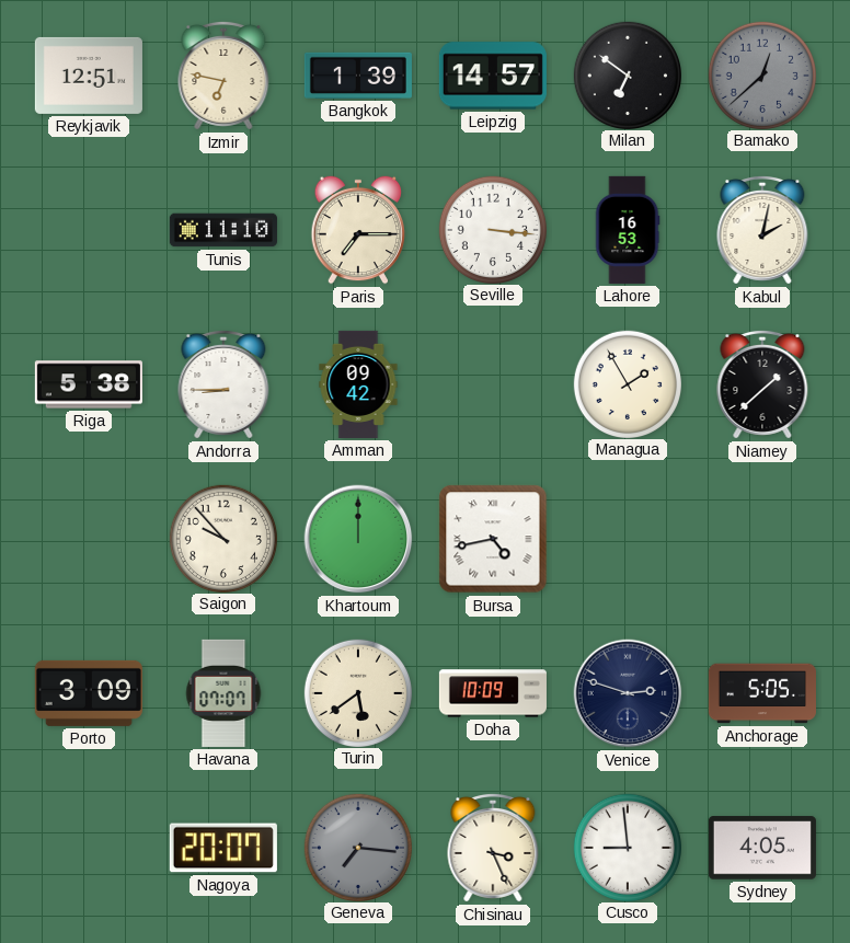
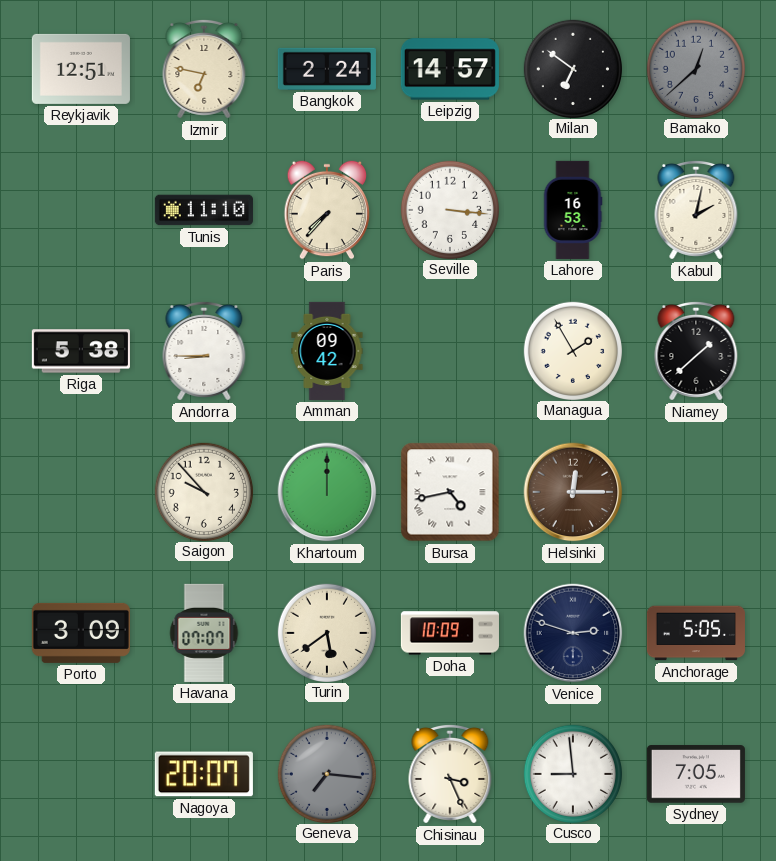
Bangkok: 1:39 -> 2:24
Paris: 7:15 -> 7:37
Helsinki: none -> 12:15
Sydney: 4:05 -> 7:05
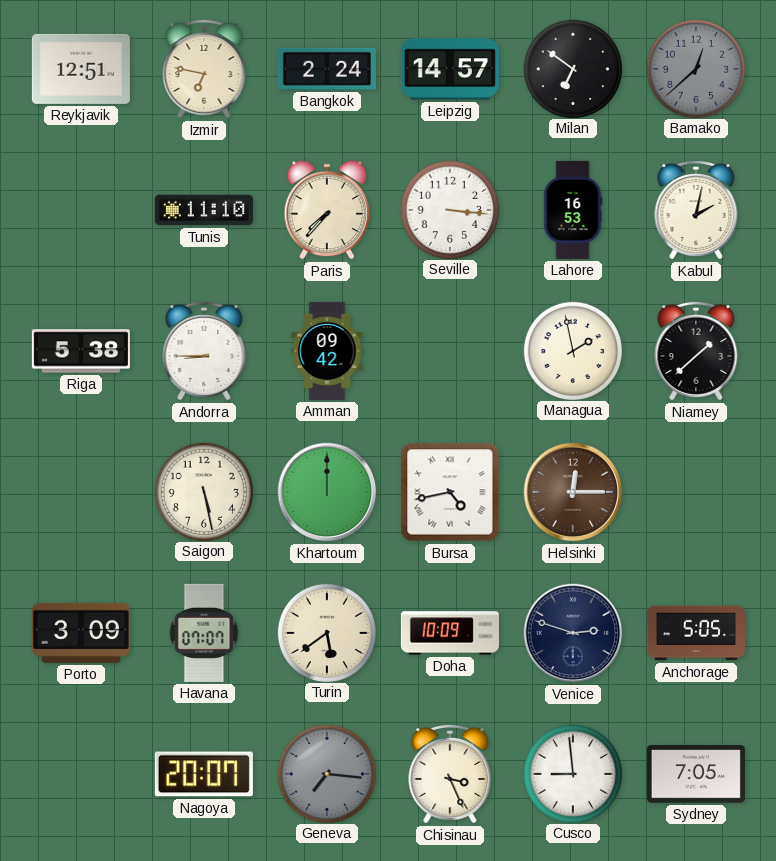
Managua: 1:55 -> 1:58
Saigon: 9:53 -> 5:28
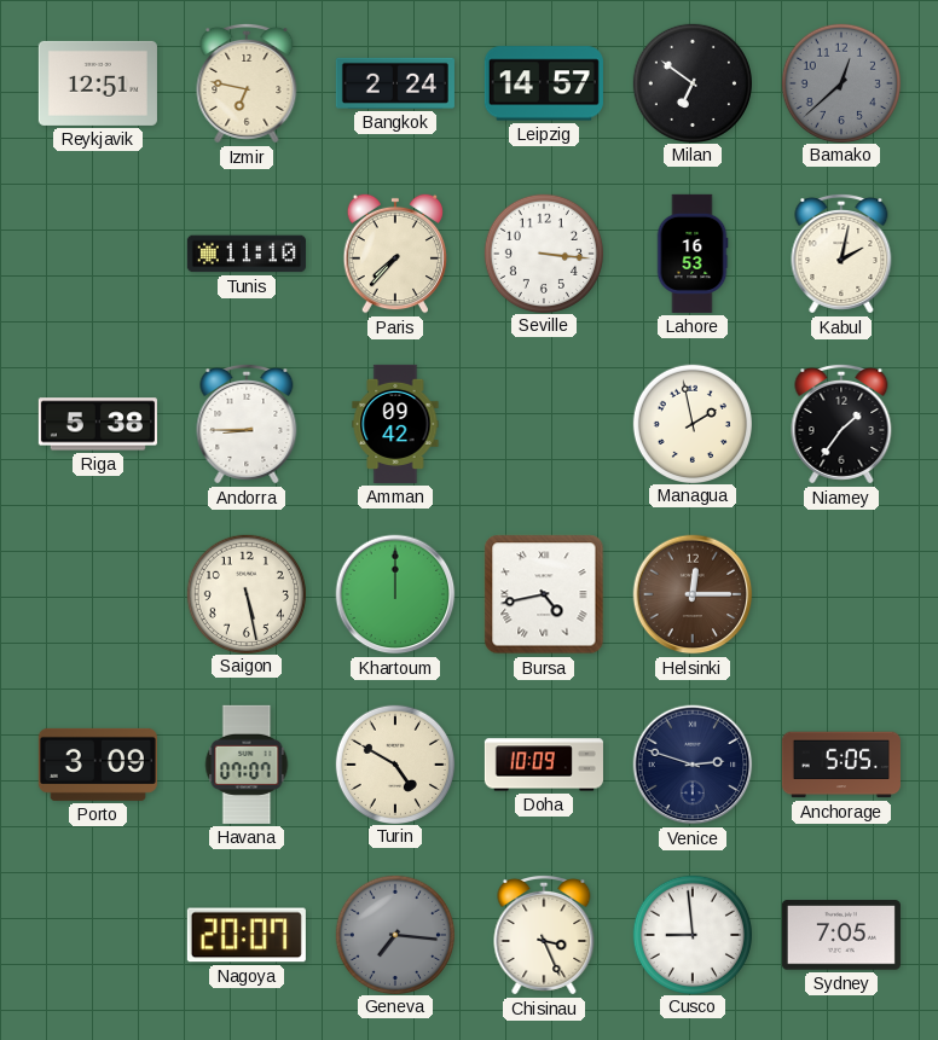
Niamey: 1:38 -> 1:36
Turin: 5:39 -> 4:50
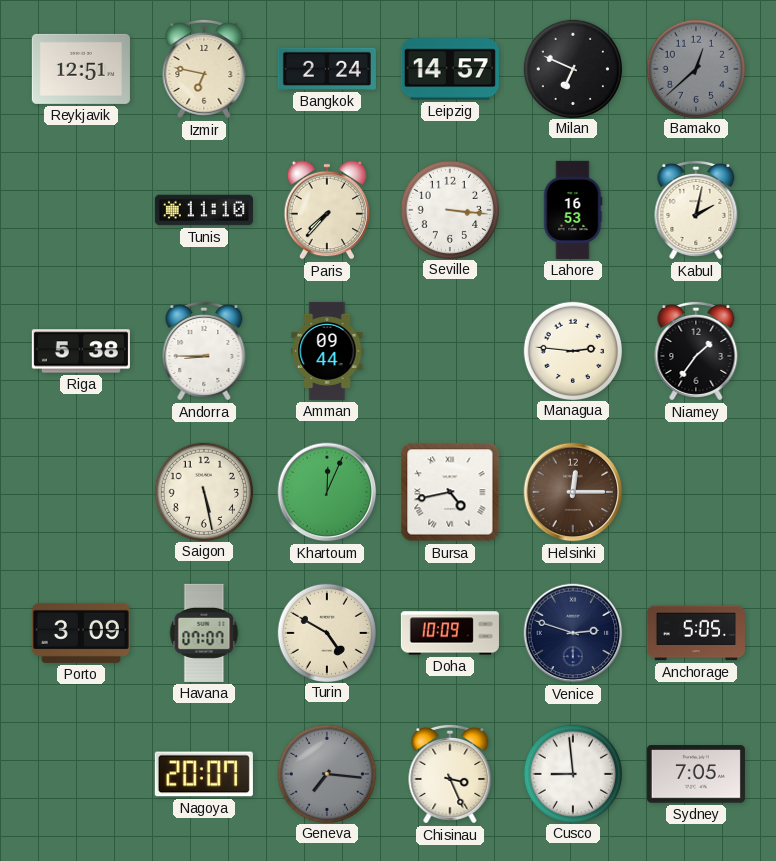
Milan: 6:51 -> 6:49
Amman: 09:42 -> 09:44
Managua: 1:58 -> 2:46
Khartoum: 12:00 -> 12:04
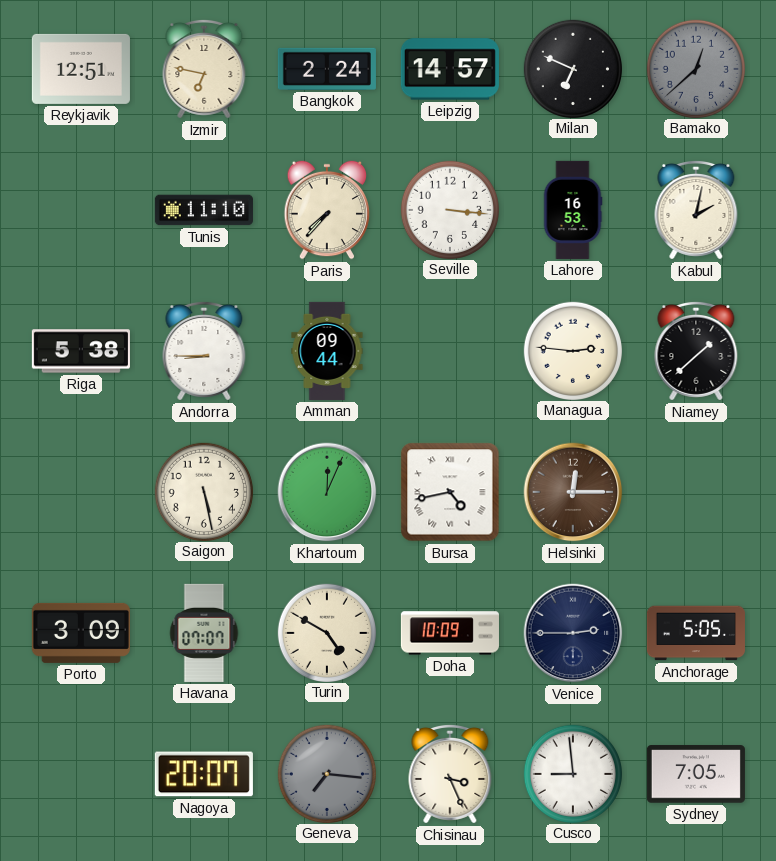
Niamey: 1:36 -> 1:38
Venice: 2:48 -> 2:45
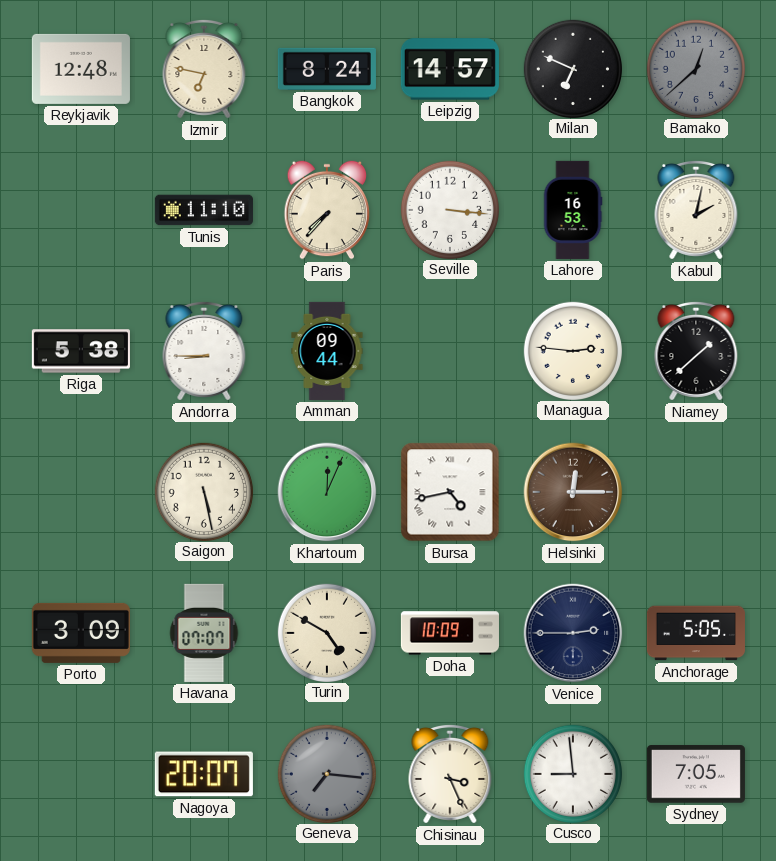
Reykjavik: 12:51 -> 12:48
Bangkok: 2:24 -> 8:24
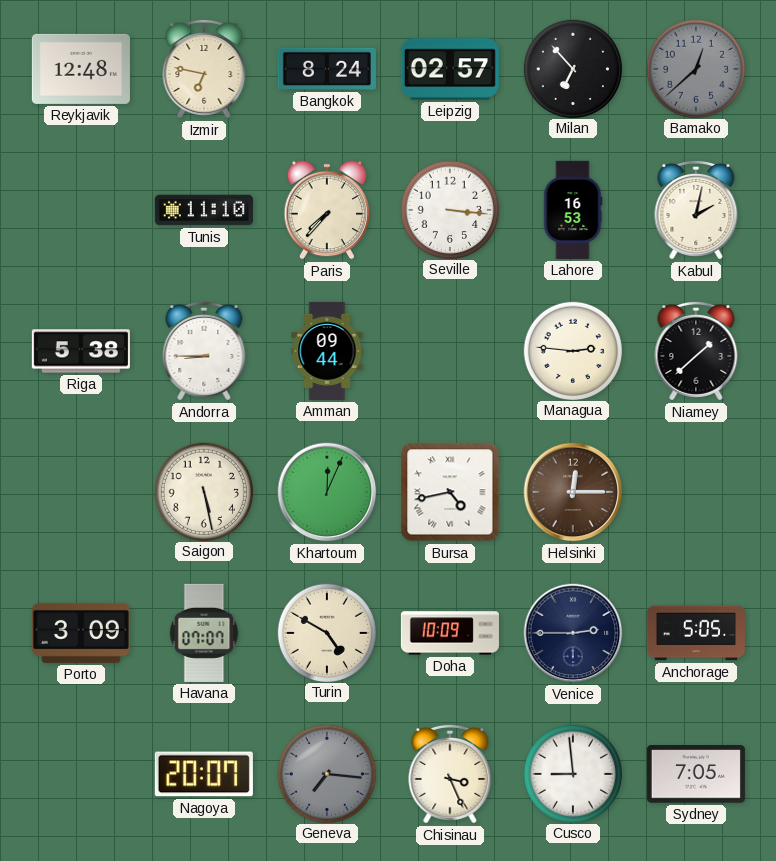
Leipzig: 14:57 -> 02:57
Milan: 6:49 -> 6:53
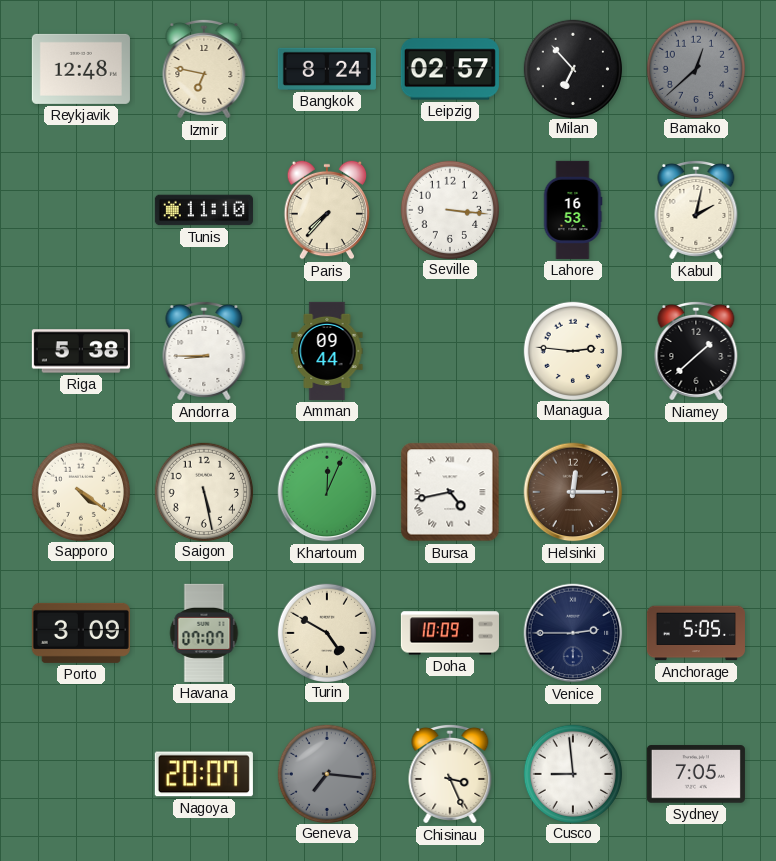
Sapporo: none -> 4:21
